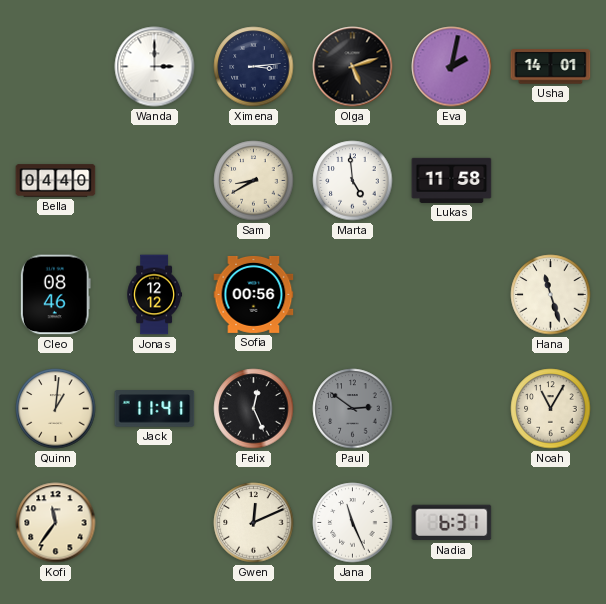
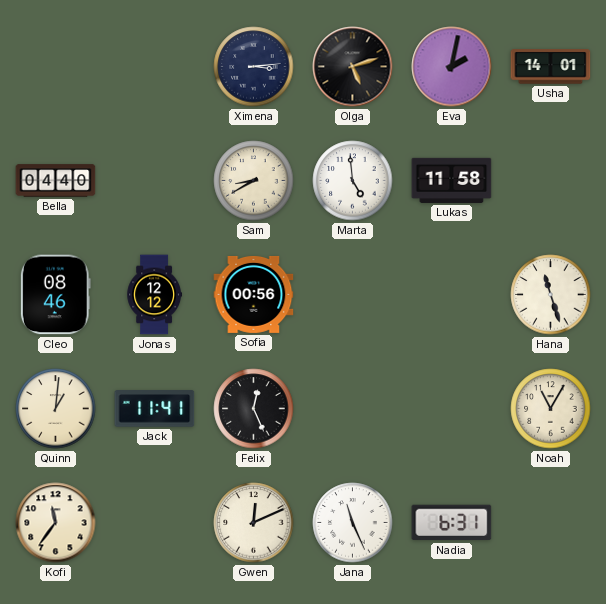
Wanda: 3:00 -> none
Paul: 2:51 -> none
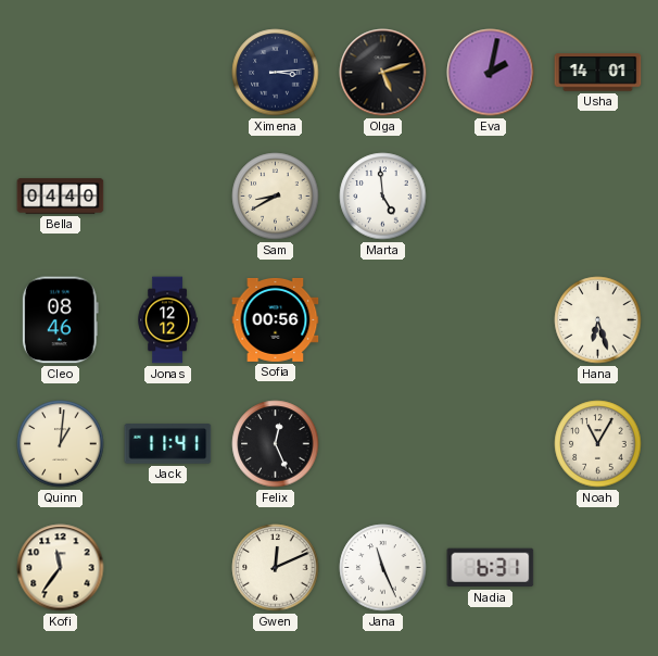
Lukas: 11:58 -> none
Hana: 11:27 -> 6:27
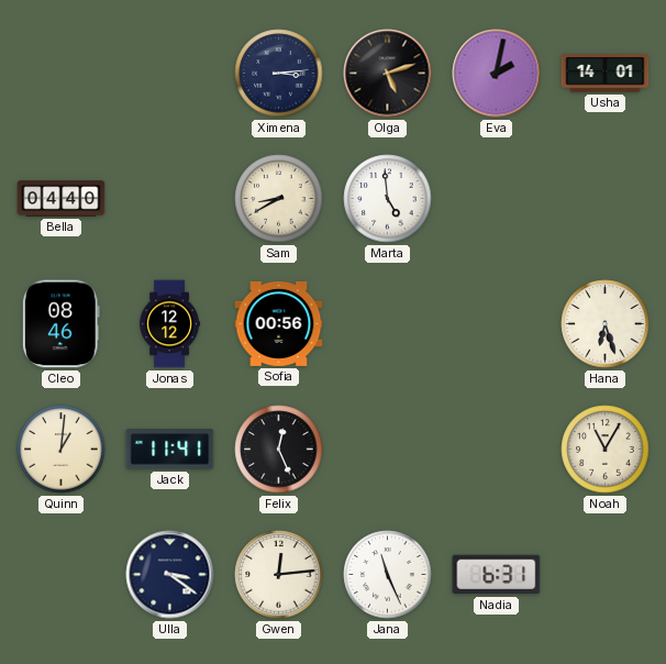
Kofi: 11:36 -> none
Ulla: none -> 3:21
Gwen: 12:11 -> 12:14
